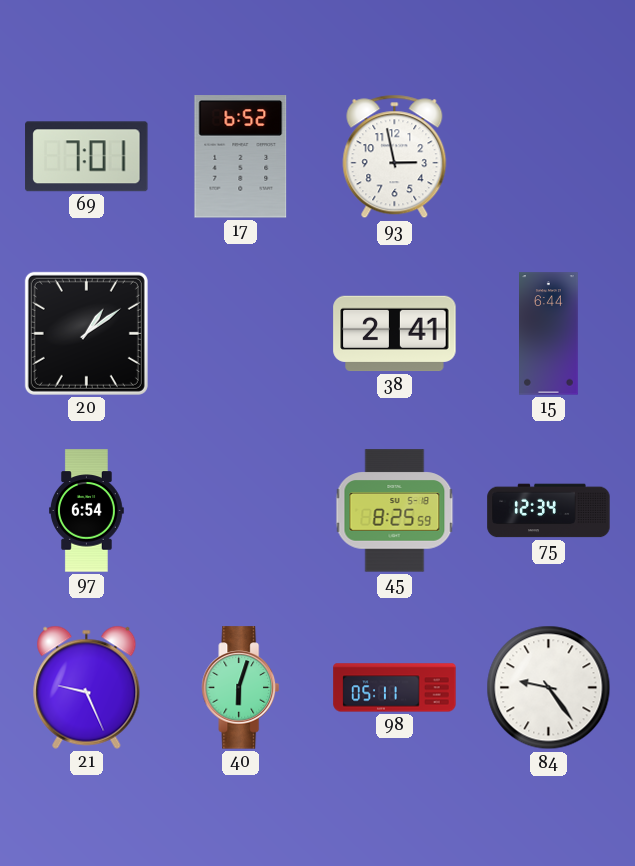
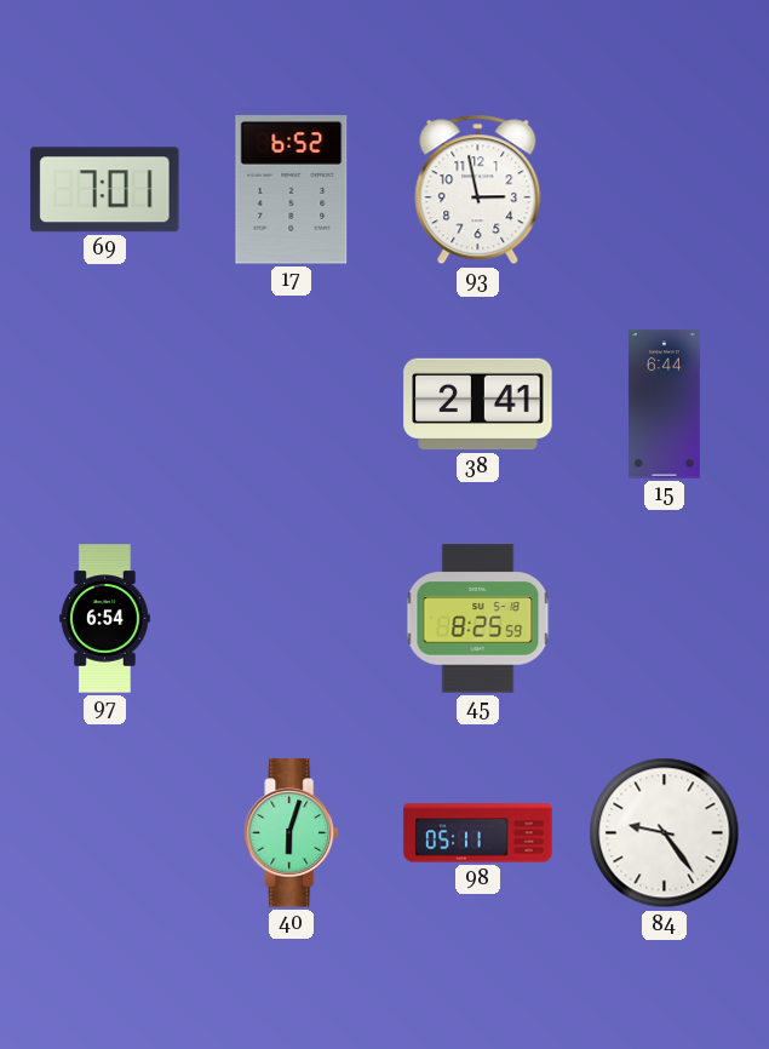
20: 1:09 -> none
75: 12:34 -> none
21: 9:26 -> none
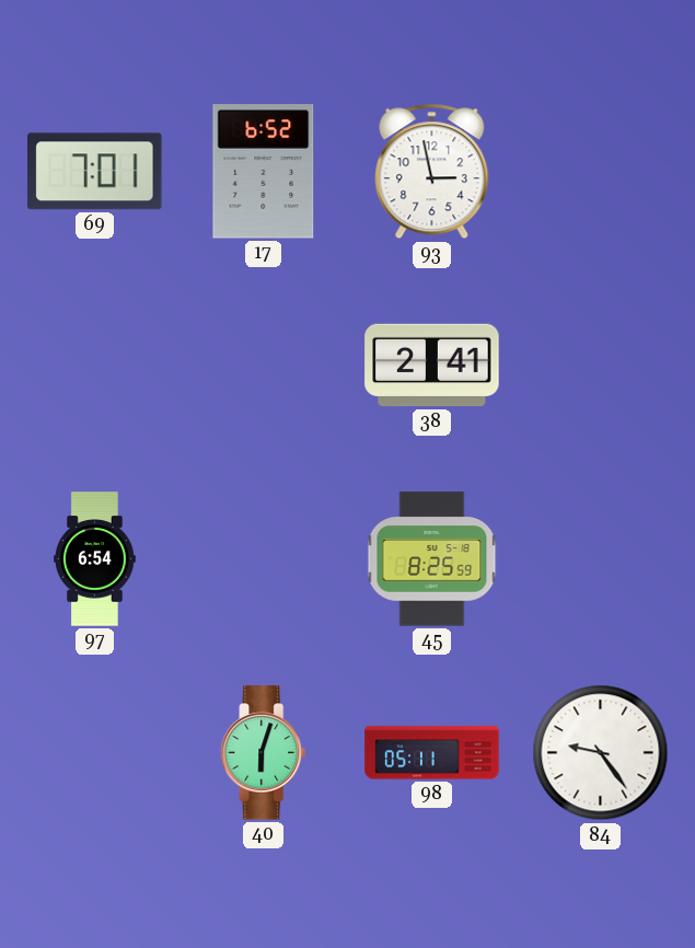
15: 6:44 -> none
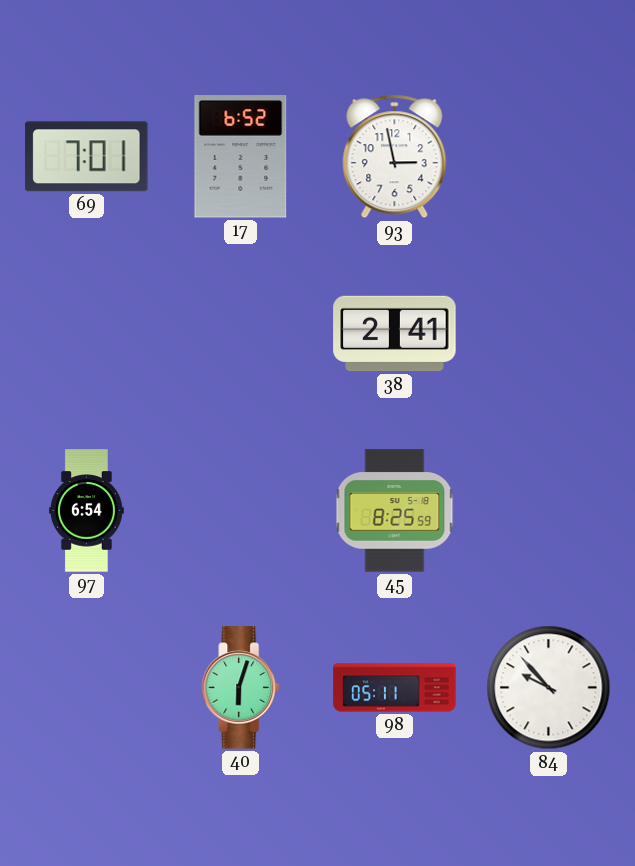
84: 9:24 -> 9:53
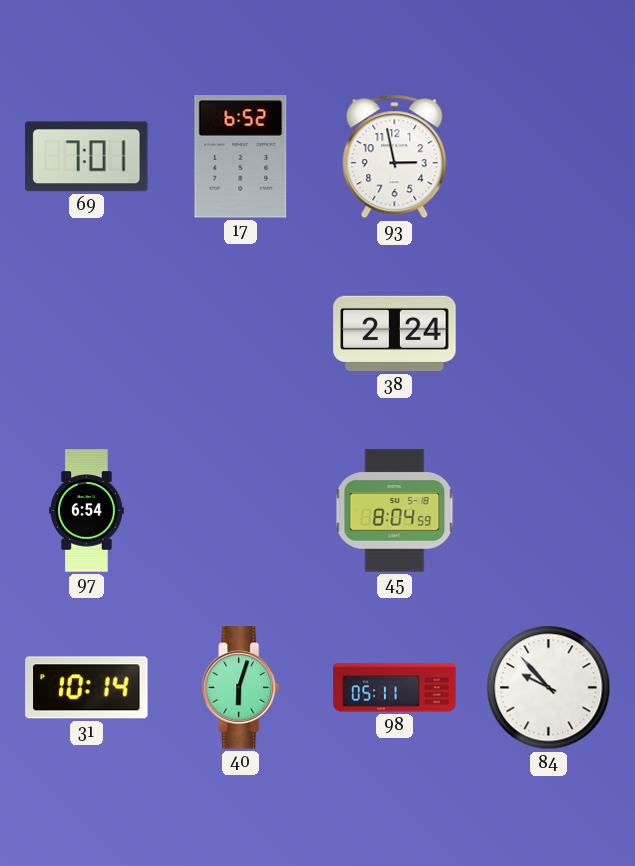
38: 2:41 -> 2:24
45: 8:25 -> 8:04
31: none -> 10:14
